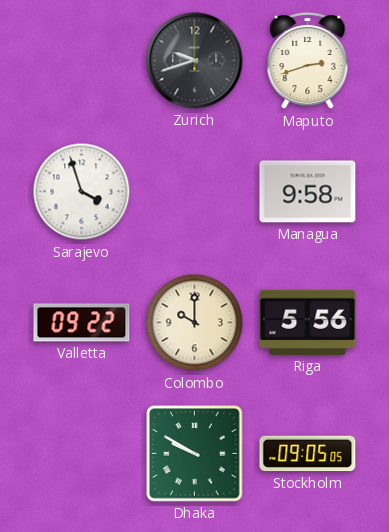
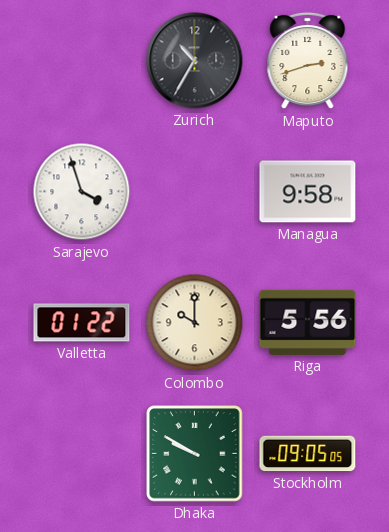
Zurich: 9:42 -> 10:35
Valletta: 09:22 -> 01:22
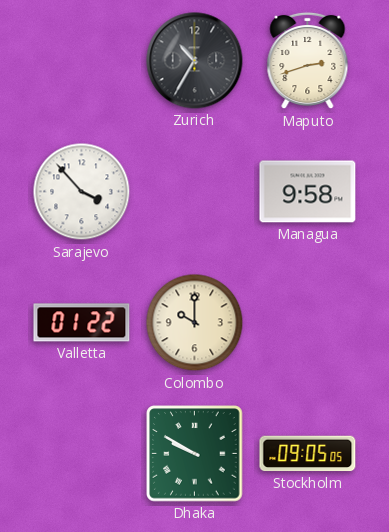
Sarajevo: 3:57 -> 3:53
Riga: 5:56 -> none
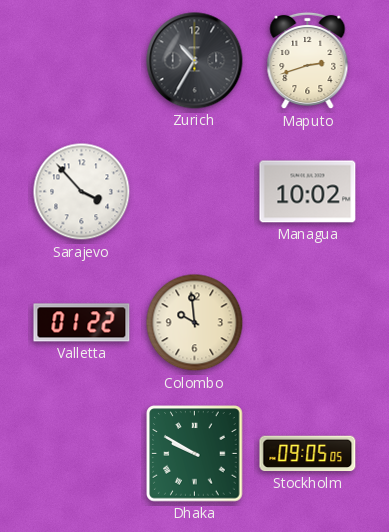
Managua: 9:58 -> 10:02
Colombo: 10:00 -> 9:59
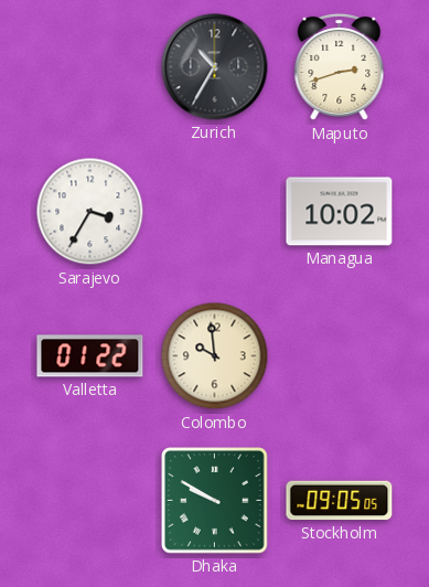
Sarajevo: 3:53 -> 3:35
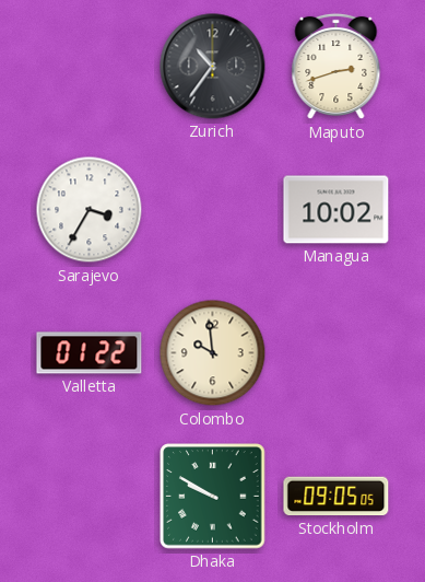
Zurich: 10:35 -> 10:36
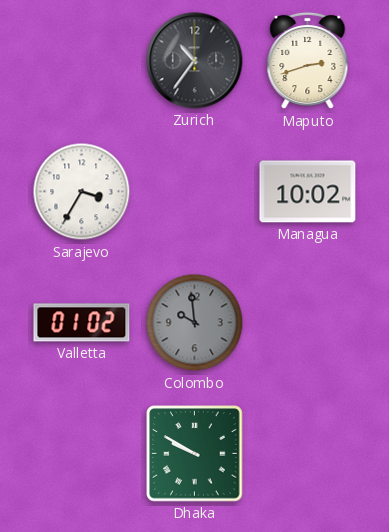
Valletta: 01:22 -> 01:02
Colombo dial: cream -> grey
Stockholm: 09:05 -> none
